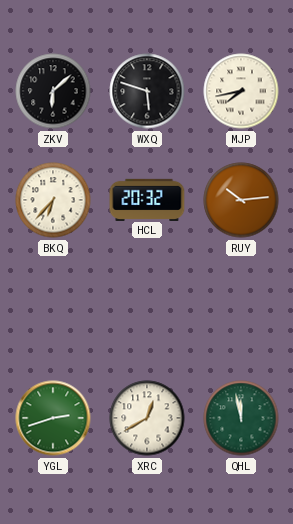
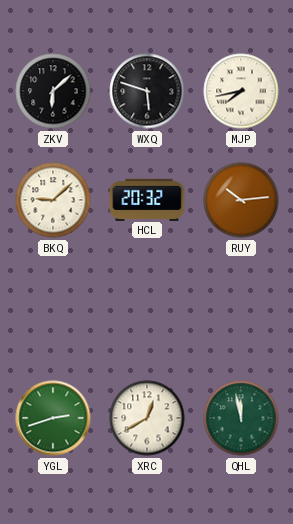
BKQ: 6:37 -> 9:08
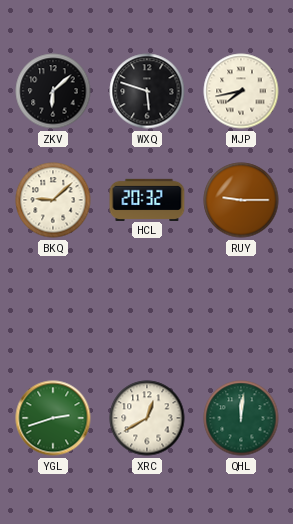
RUY: 10:14 -> 9:15
QHL: 11:58 -> 12:01
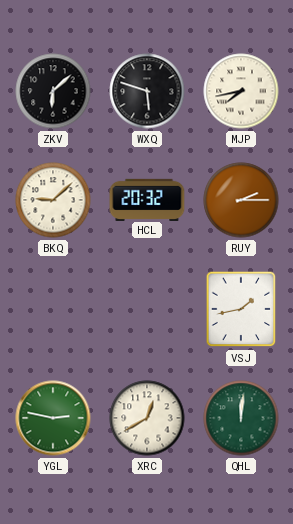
RUY: 9:15 -> 2:15
VSJ: none -> 1:43
YGL: 2:42 -> 2:47
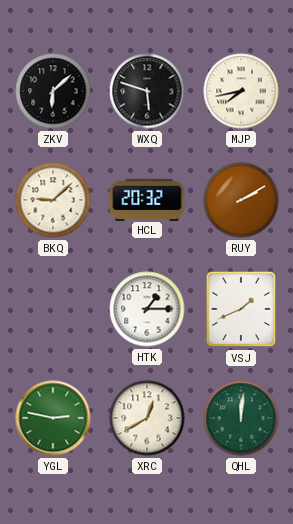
RUY: 2:15 -> 2:10
HTK: none -> 1:15
VSJ: 1:43 -> 1:41
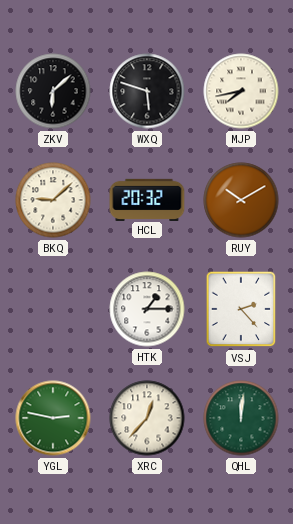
RUY: 2:10 -> 10:10
VSJ: 1:41 -> 2:23
XRC: 12:40 -> 12:37
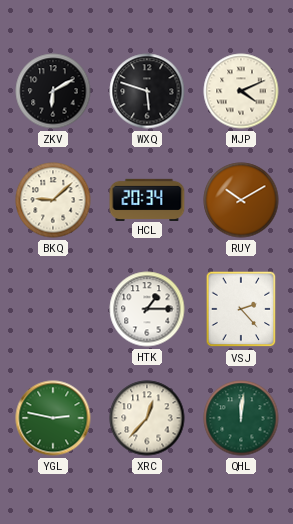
ZKV: 6:08 -> 6:10
MJP: 7:43 -> 4:11
HCL: 20:32 -> 20:34
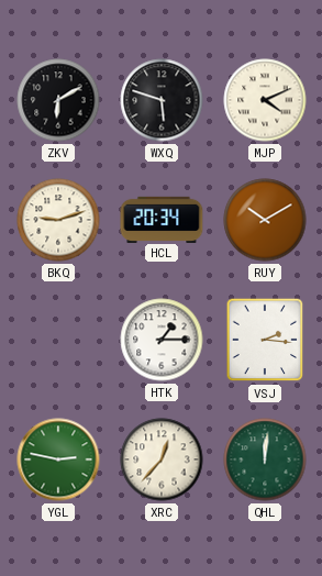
BKQ: 9:08 -> 9:12
VSJ: 2:23 -> 2:16
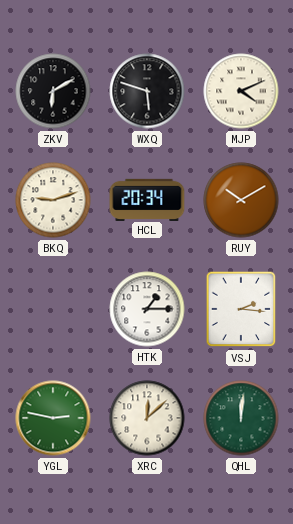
XRC: 12:37 -> 12:08
